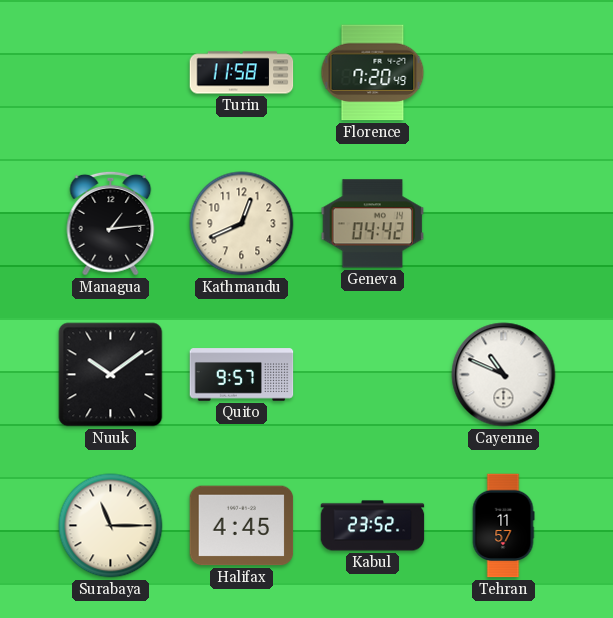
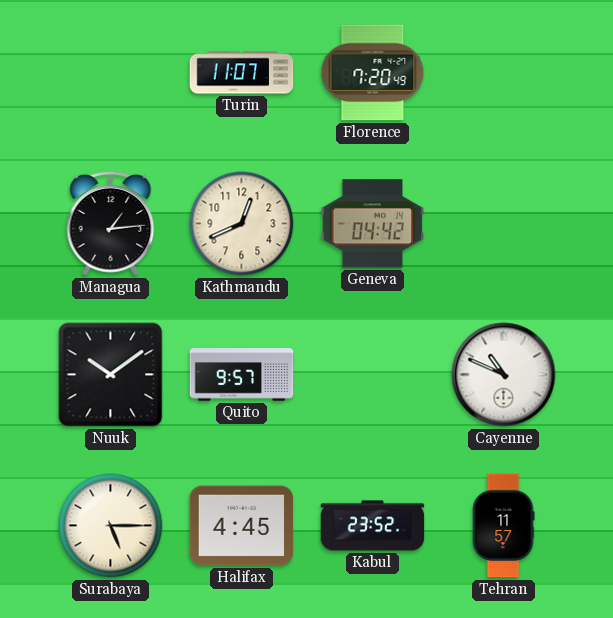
Turin: 11:58 -> 11:07
Surabaya: 11:15 -> 5:15
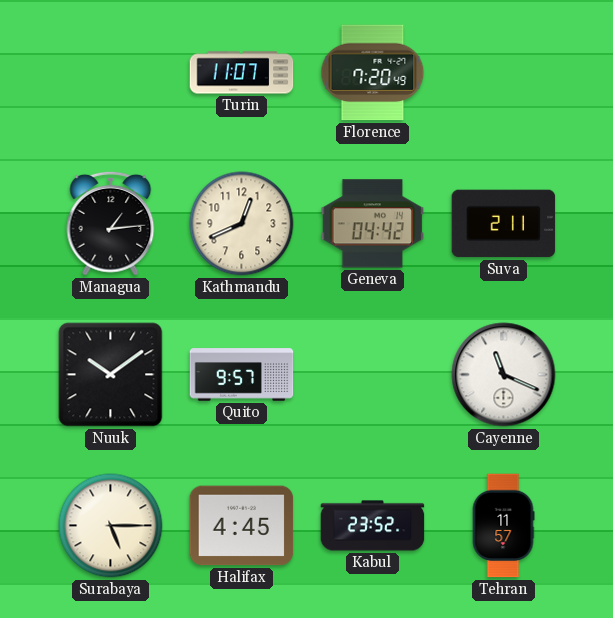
Suva: none -> 2:11
Cayenne: 10:49 -> 11:19
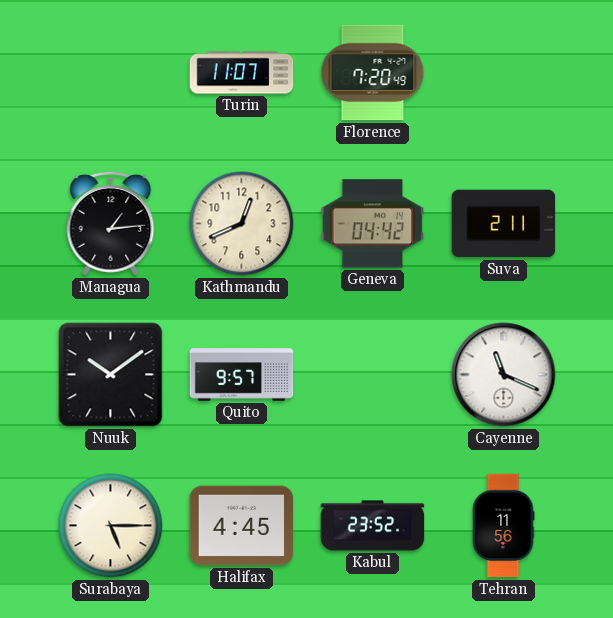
Tehran: 11:57 -> 11:56
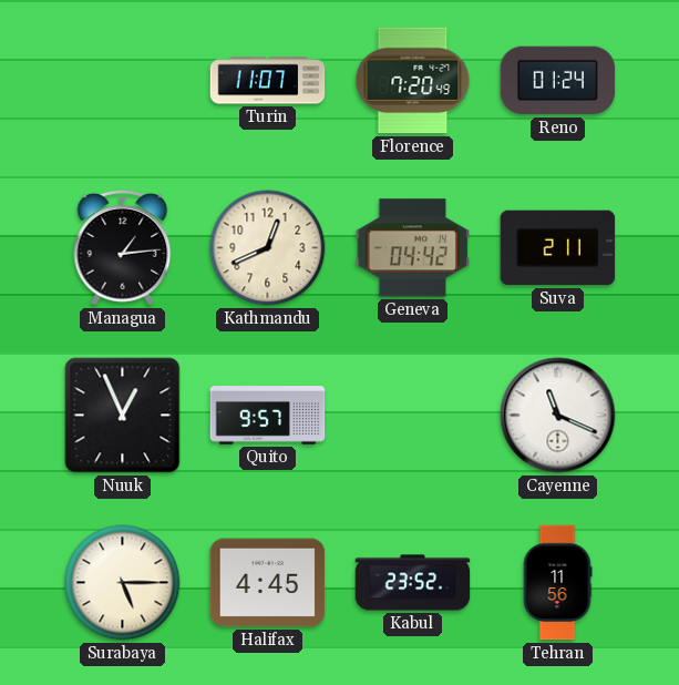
Reno: none -> 01:24
Nuuk: 10:09 -> 12:56
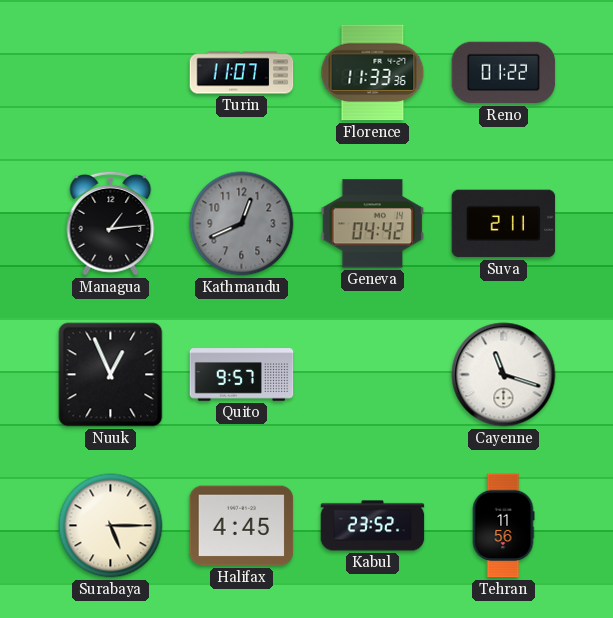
Florence: 7:20 -> 11:33
Reno: 01:24 -> 01:22
Kathmandu dial: cream -> grey
Cayenne: 11:19 -> 11:18
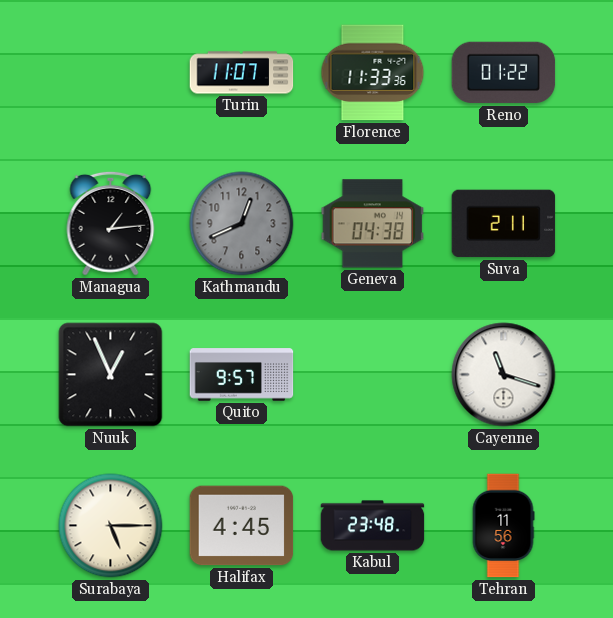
Geneva: 04:42 -> 04:38
Kabul: 23:52 -> 23:48
